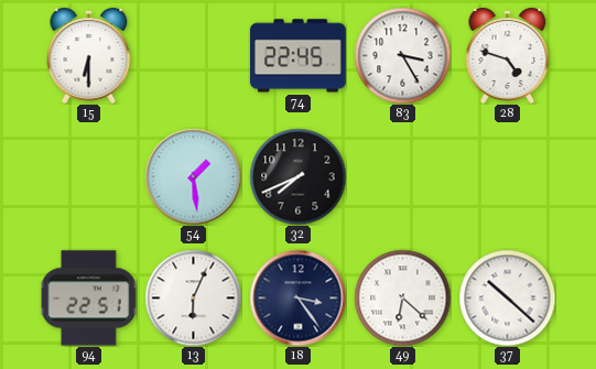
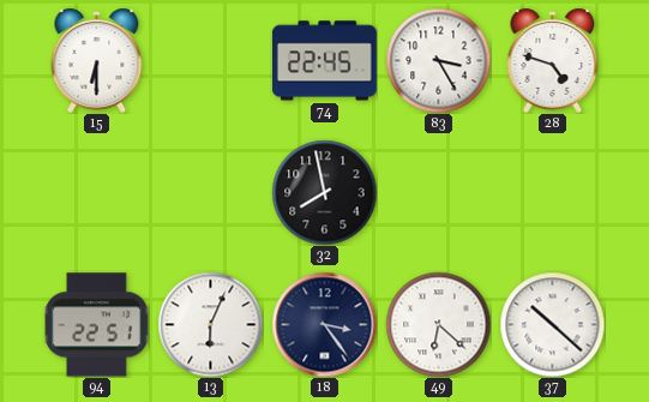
54: 1:29 -> none
32: 7:41 -> 7:58
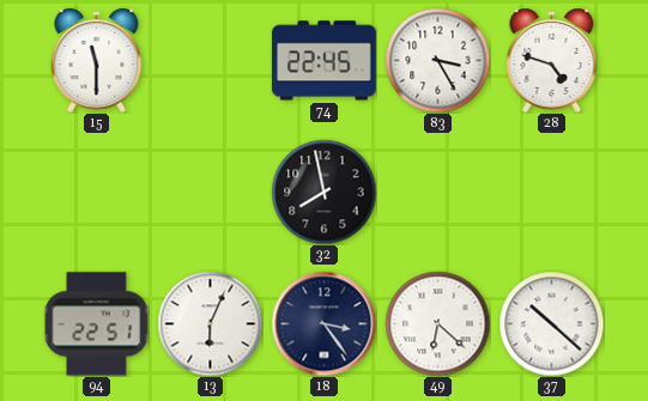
15: 6:30 -> 11:30
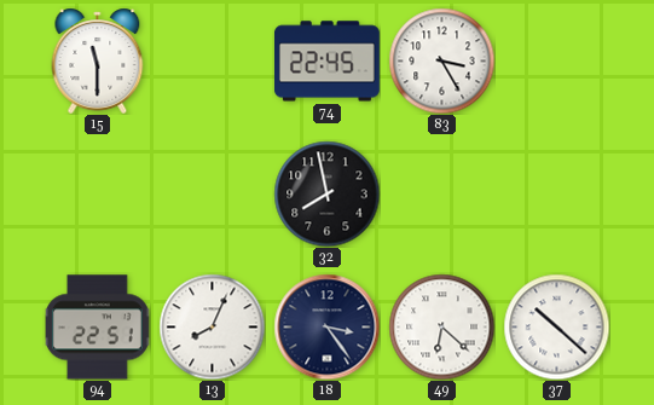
28: 4:48 -> none
13: 6:04 -> 8:04
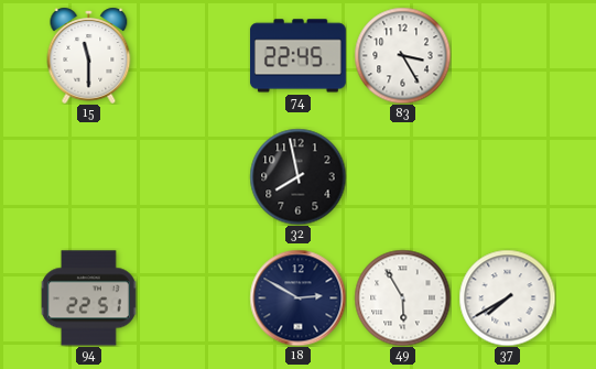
13: 8:04 -> none
18: 3:24 -> 2:50
49: 6:22 -> 5:55
37: 10:22 -> 7:40
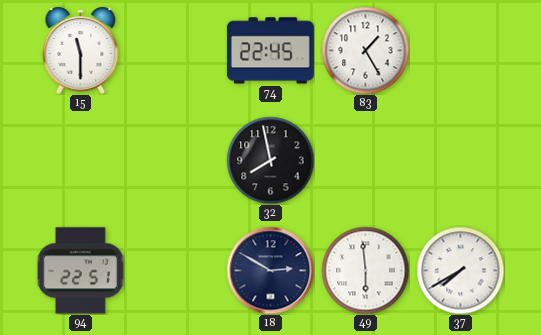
83: 3:25 -> 1:25
49: 5:55 -> 5:59
